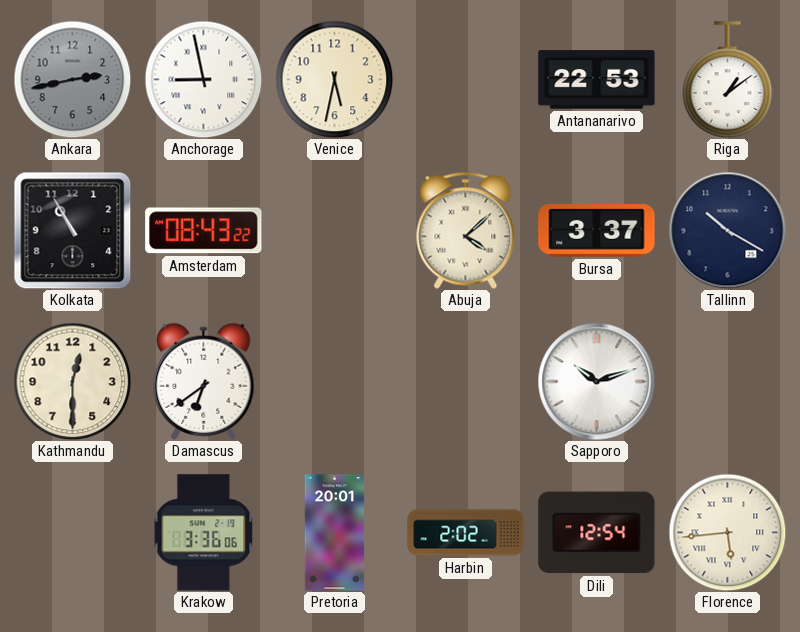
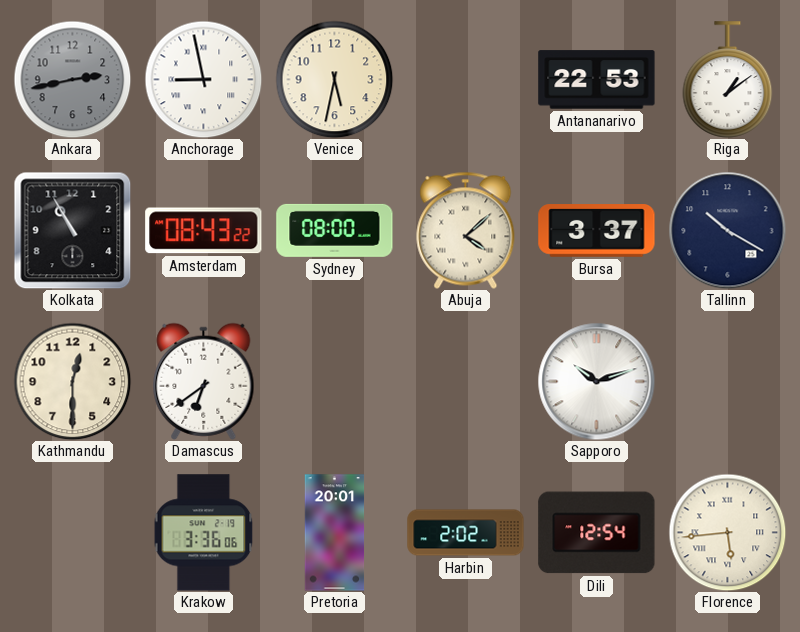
Sydney: none -> 08:00
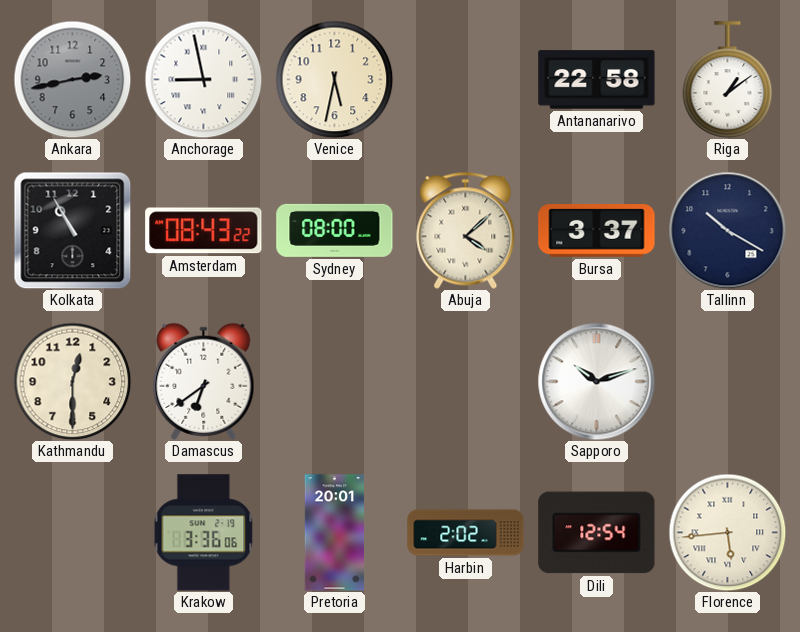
Antananarivo: 22:53 -> 22:58
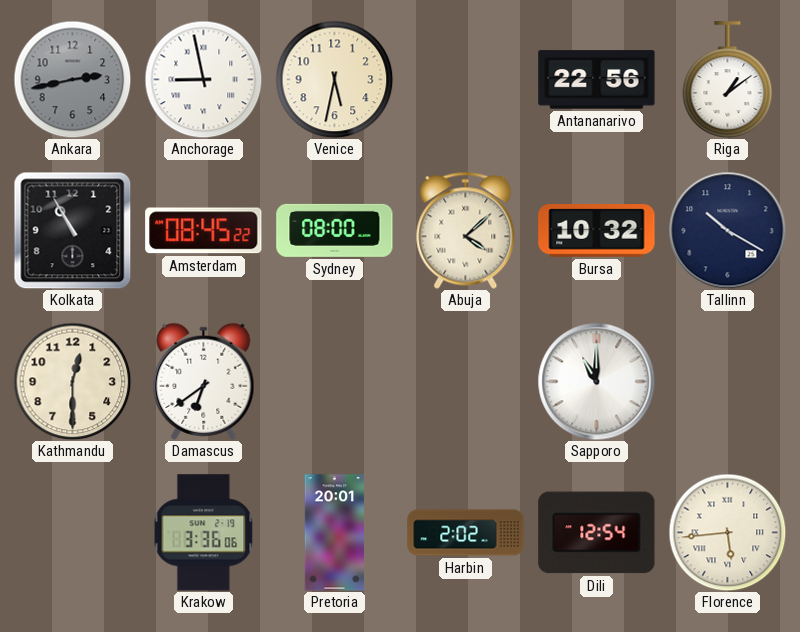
Antananarivo: 22:58 -> 22:56
Amsterdam: 08:43 -> 08:45
Bursa: 3:37 -> 10:32
Sapporo: 10:12 -> 11:00
